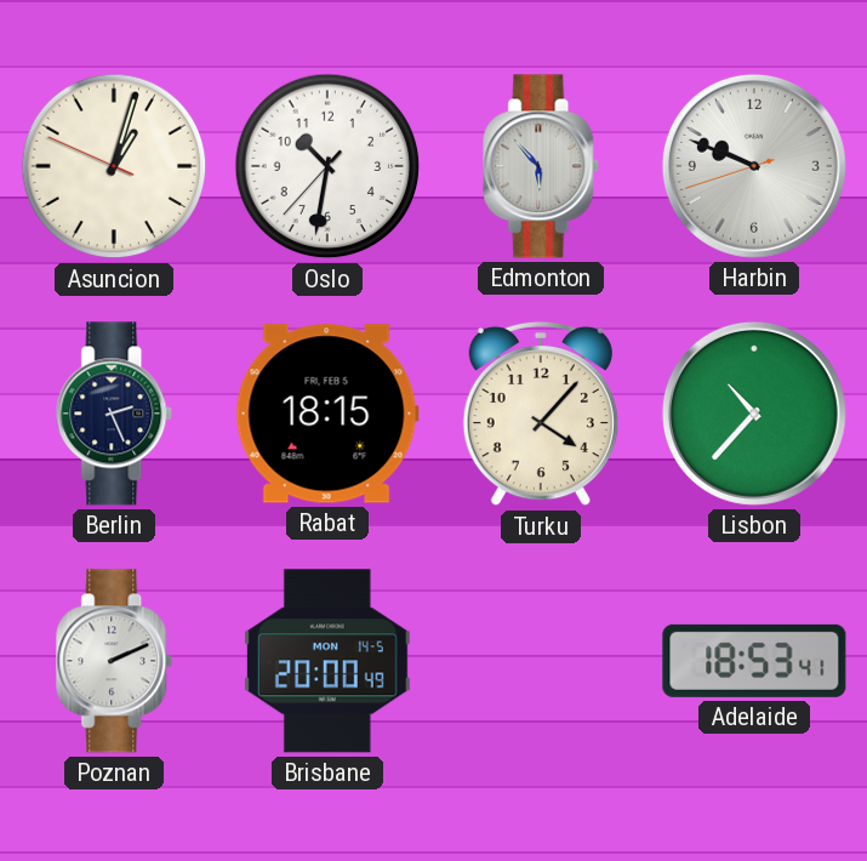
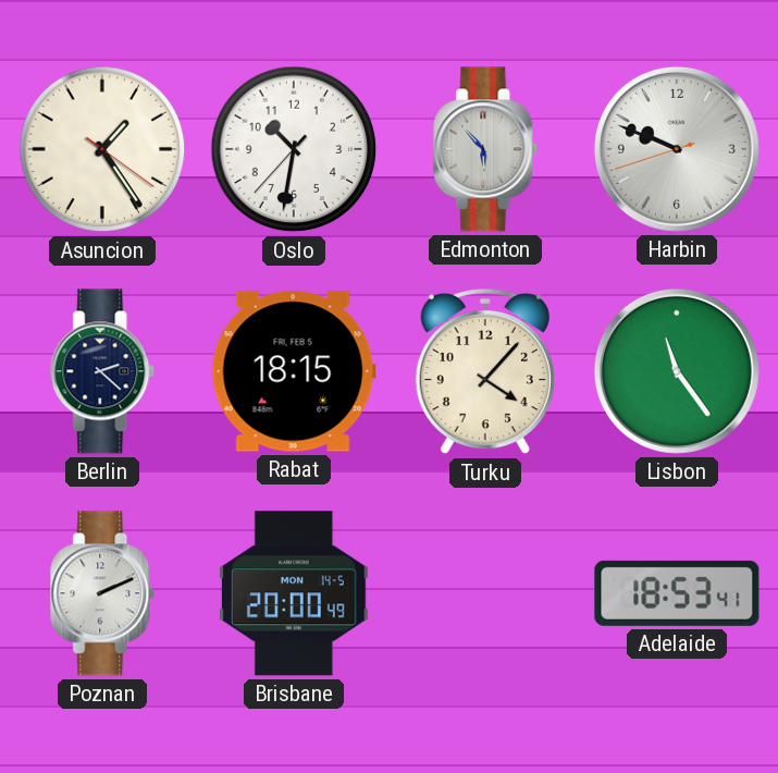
Asuncion: 1:02 -> 1:24
Berlin: 2:26 -> 2:22
Lisbon: 10:37 -> 11:24
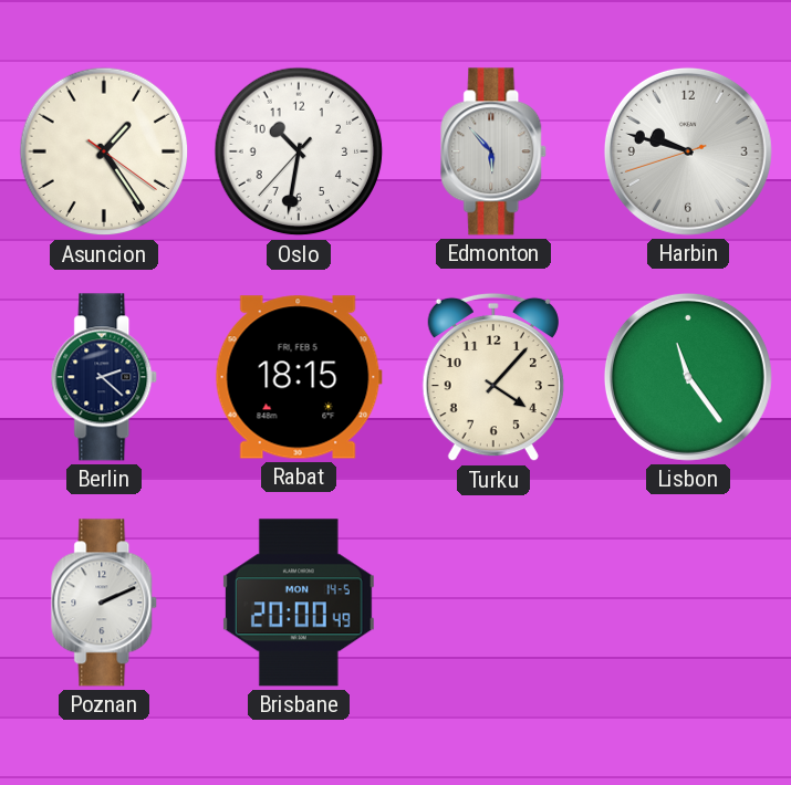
Harbin: 9:48 -> 9:47
Adelaide: 18:53 -> none
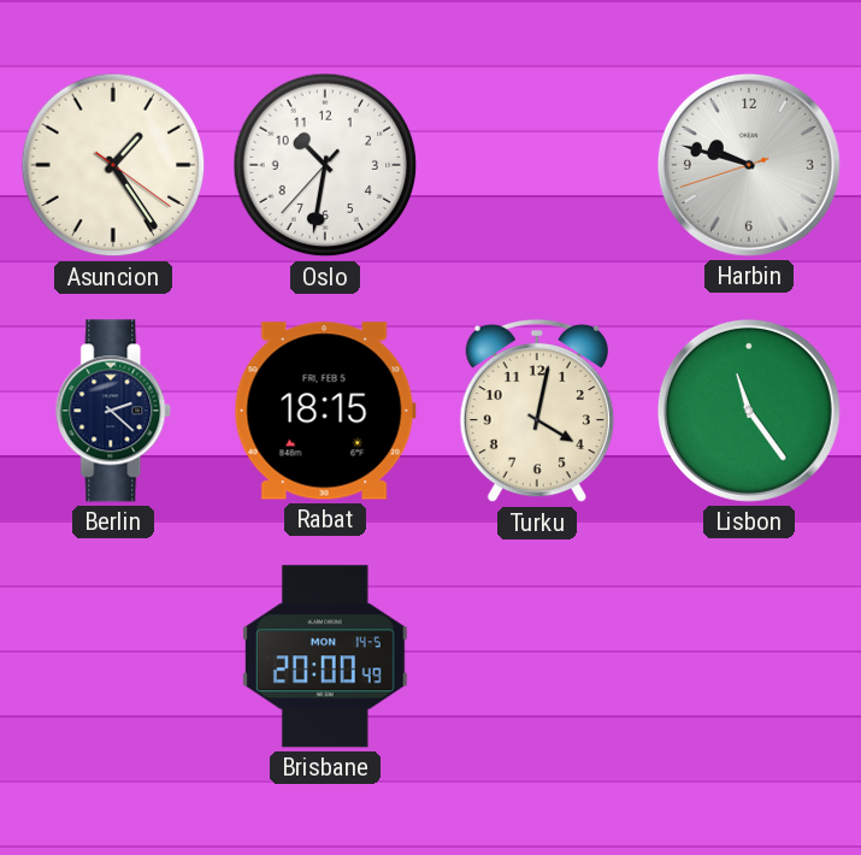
Edmonton: 5:53 -> none
Turku: 4:07 -> 4:02
Poznan: 2:11 -> none
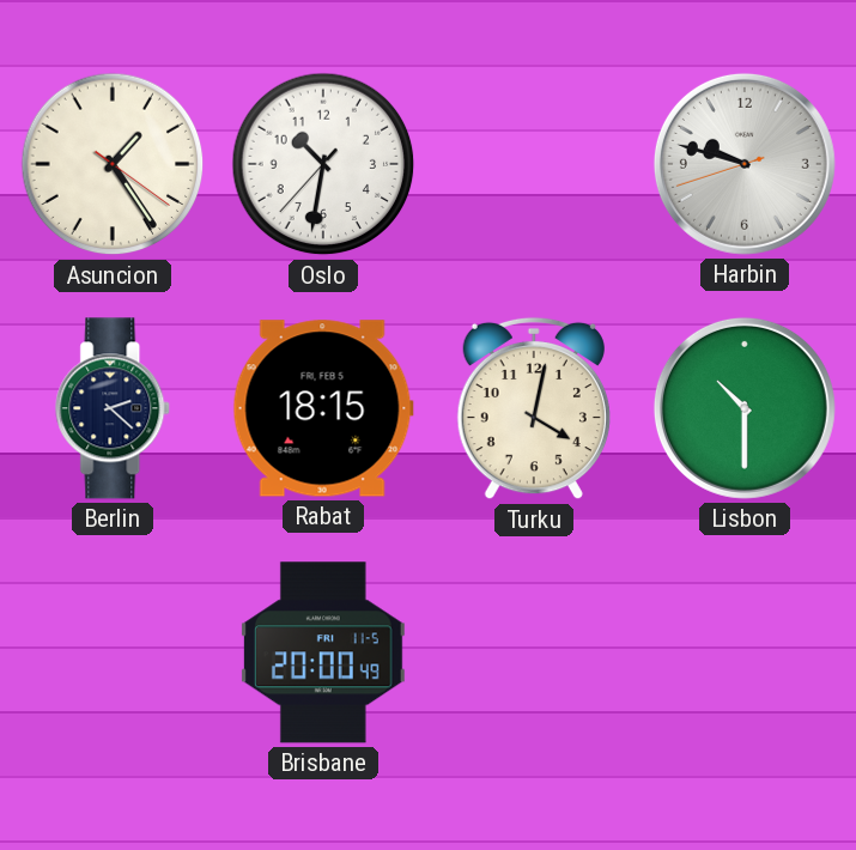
Lisbon: 11:24 -> 10:30
Brisbane date: MON 14-5 -> FRI 11-5
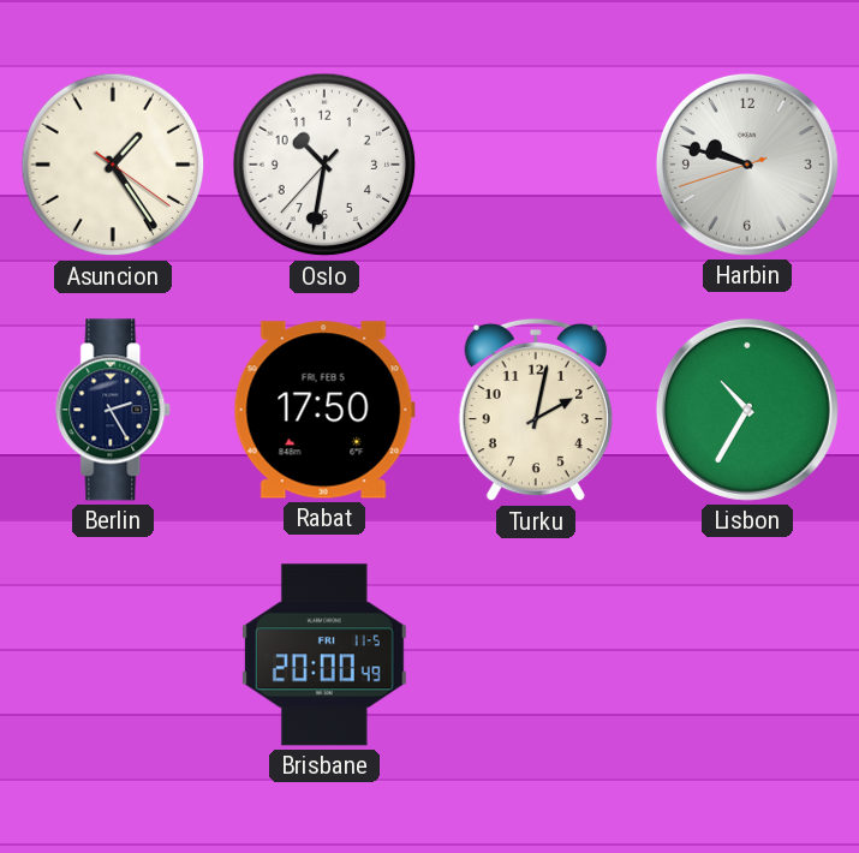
Berlin: 2:22 -> 2:25
Rabat: 18:15 -> 17:50
Turku: 4:02 -> 2:02
Lisbon: 10:30 -> 10:35
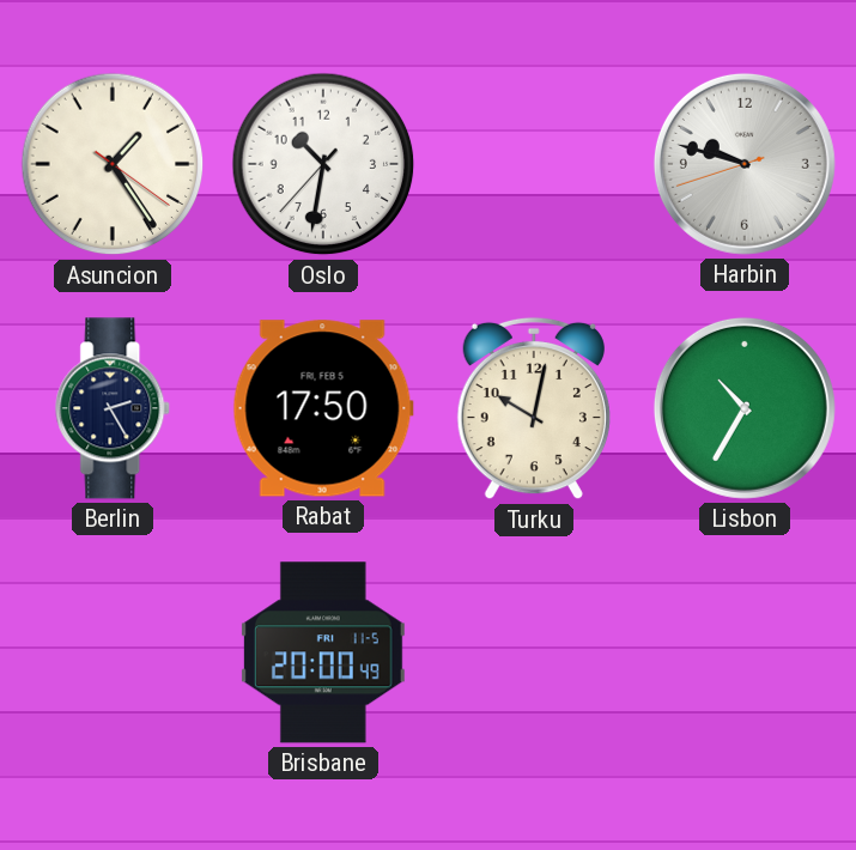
Turku: 2:02 -> 10:02
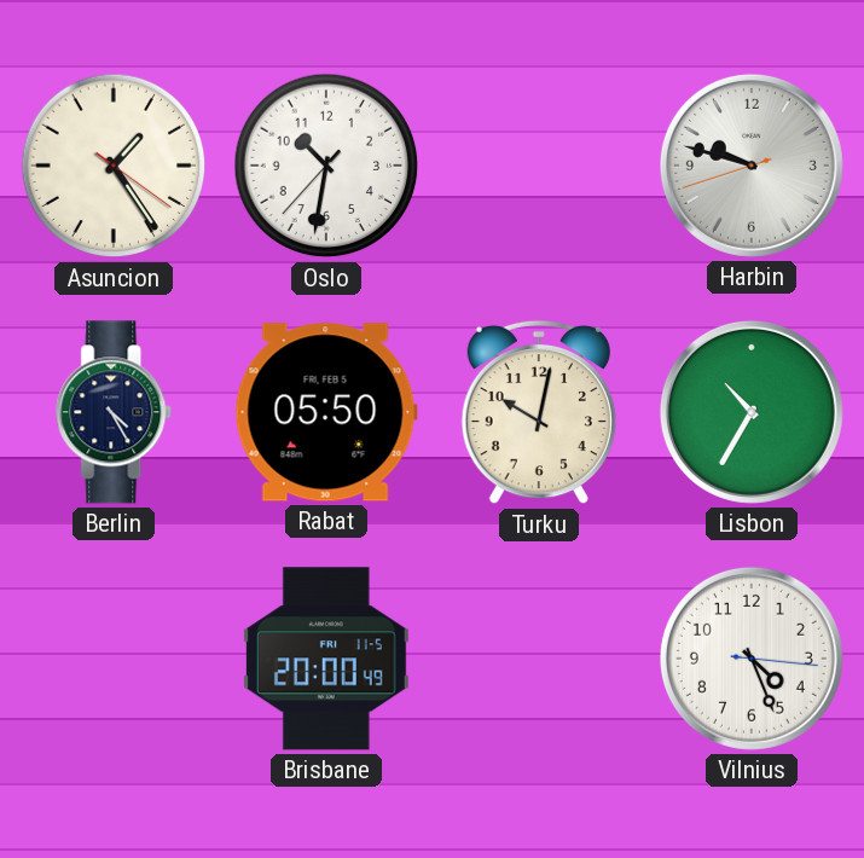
Berlin: 2:25 -> 4:25
Rabat: 17:50 -> 05:50
Vilnius: none -> 4:26
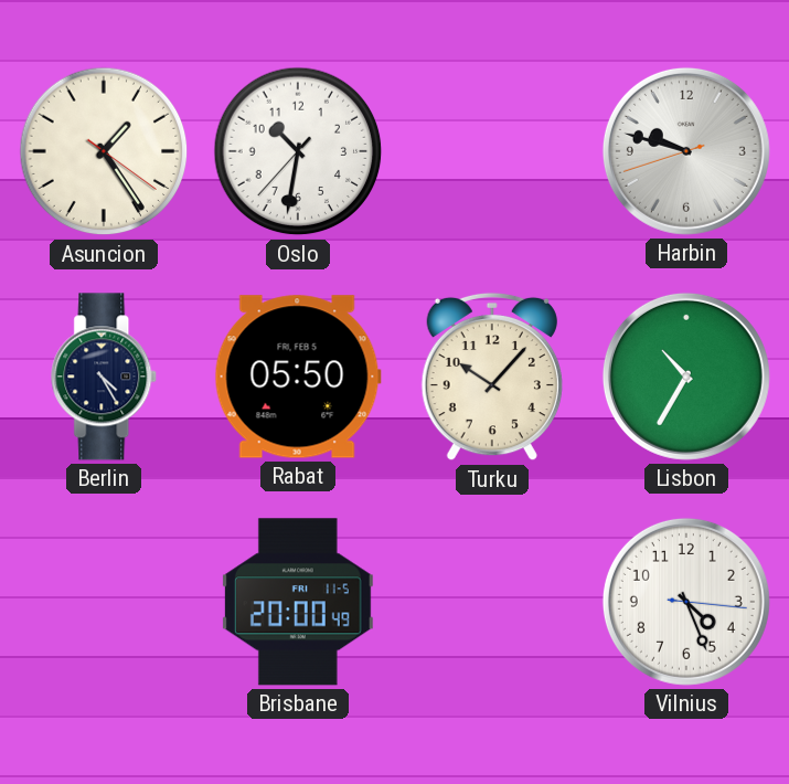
Turku: 10:02 -> 10:07
